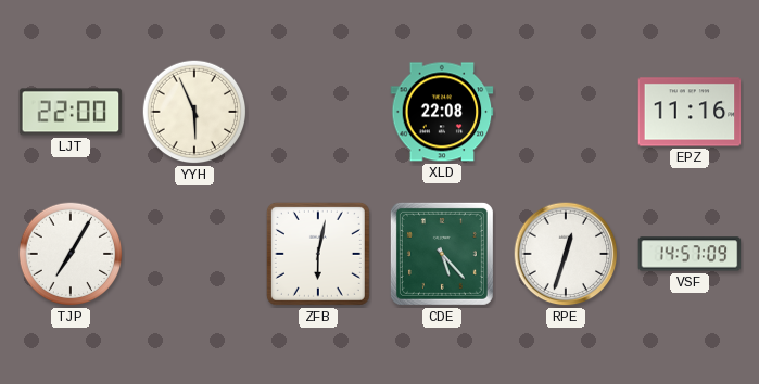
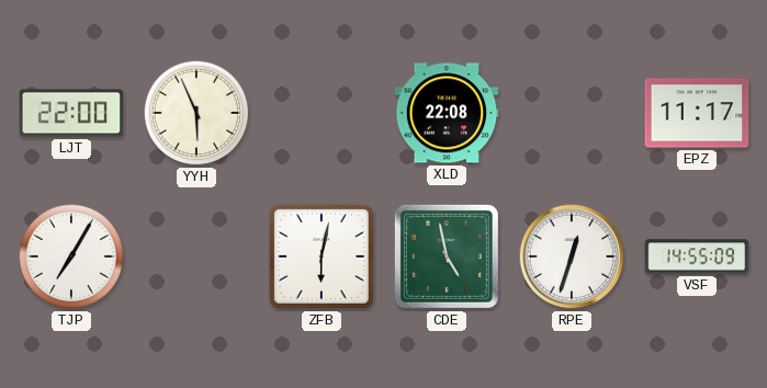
EPZ: 11:16 -> 11:17
CDE: 5:23 -> 4:58
VSF: 14:57 -> 14:55
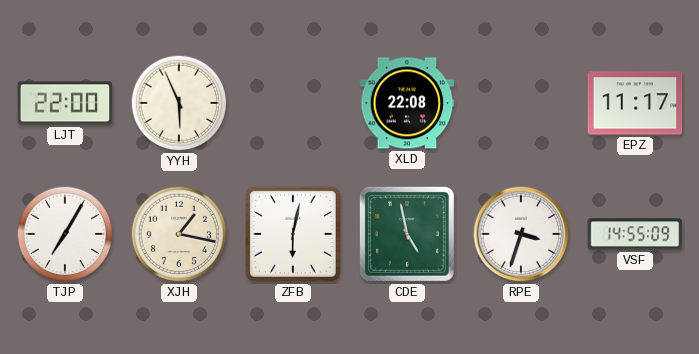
XJH: none -> 1:17
RPE: 12:33 -> 3:33
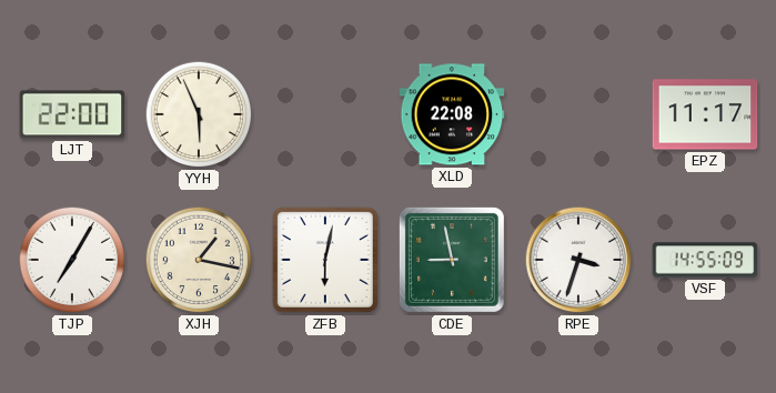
CDE: 4:58 -> 8:58
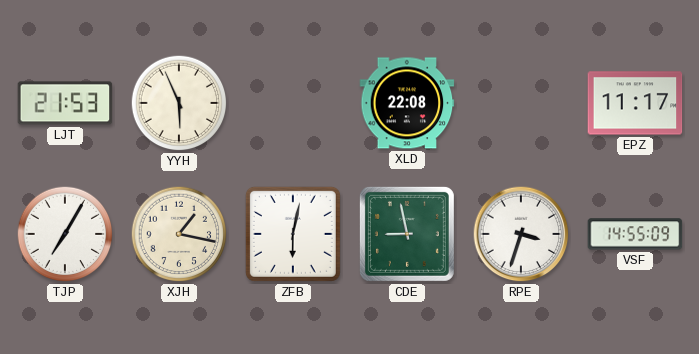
LJT: 22:00 -> 21:53
